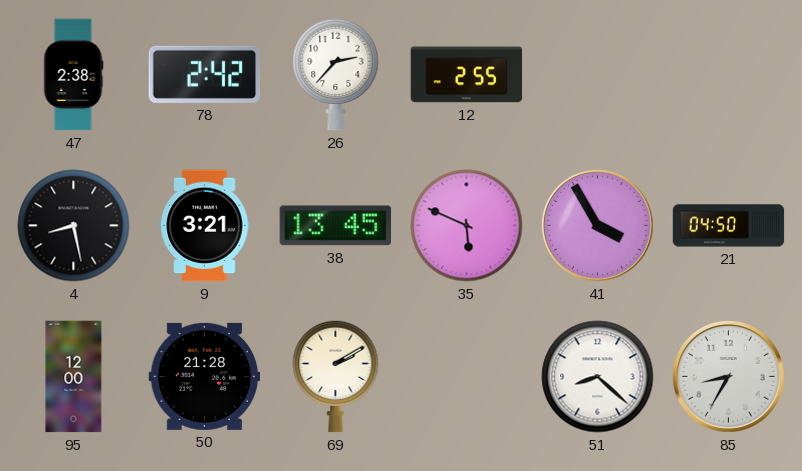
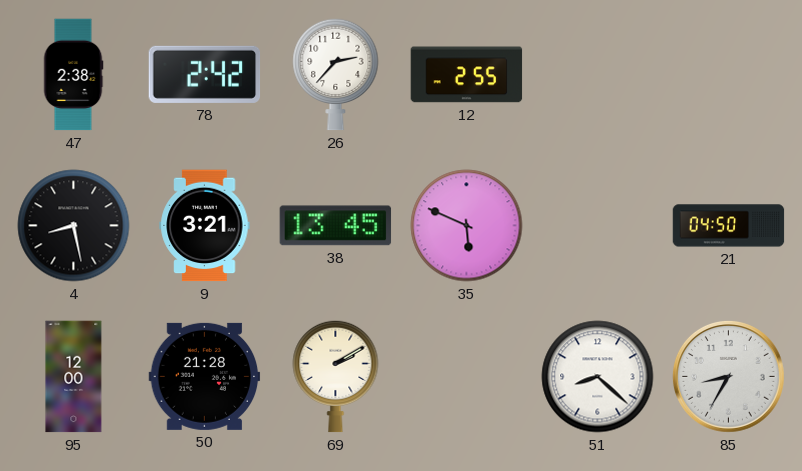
41: 3:55 -> none
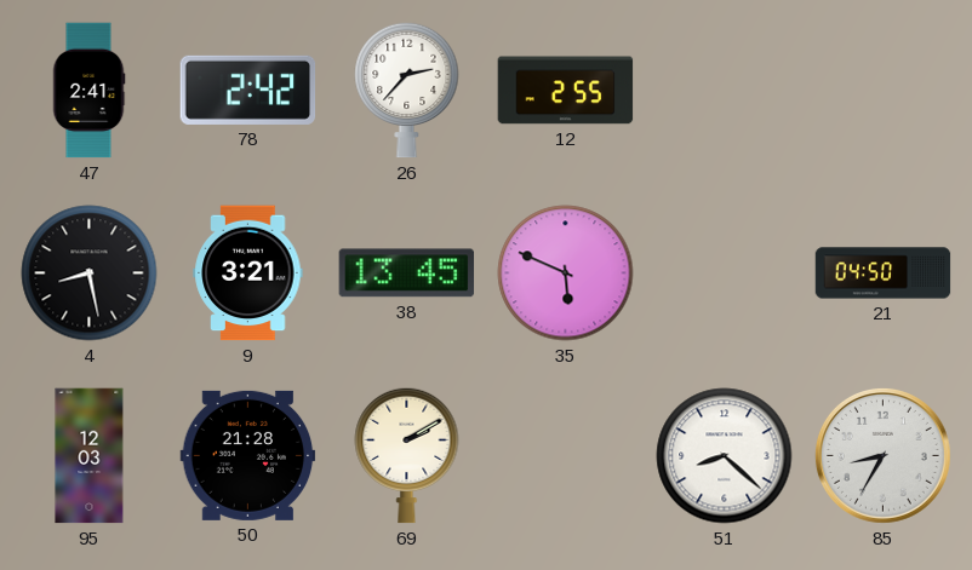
47: 2:38 -> 2:41
95: 12:00 -> 12:03
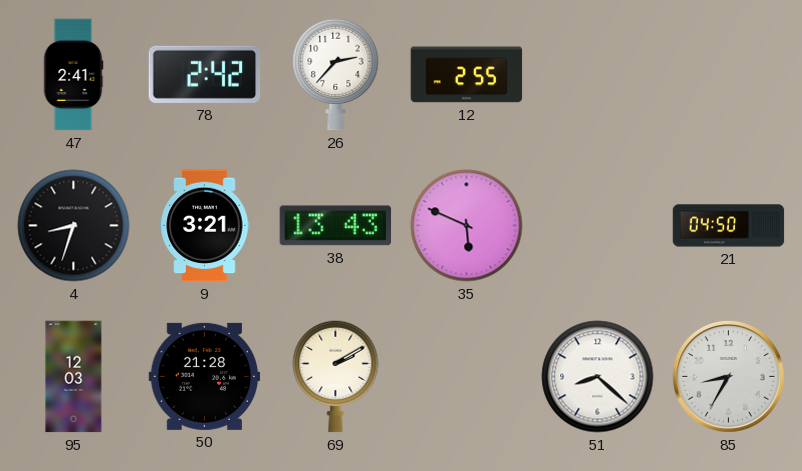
4: 8:28 -> 8:33
38: 13:45 -> 13:43
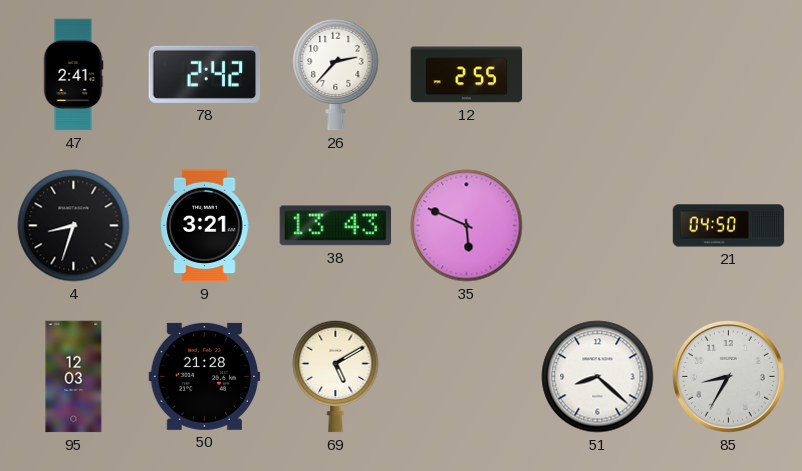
69: 2:10 -> 5:10
